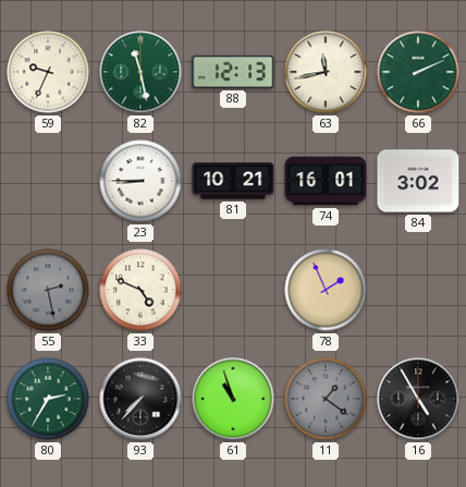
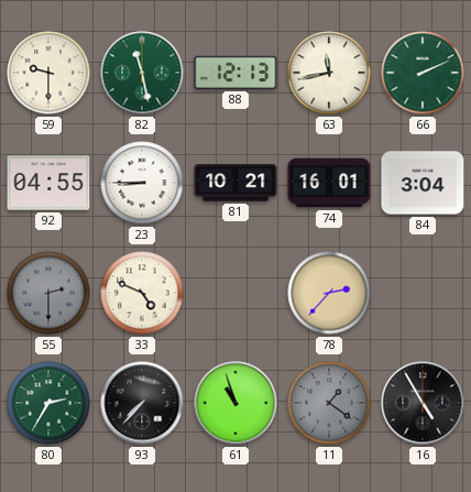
59: 9:34 -> 9:30
92: none -> 04:55
84: 3:02 -> 3:04
55: 2:28 -> 2:30
78: 1:56 -> 2:37
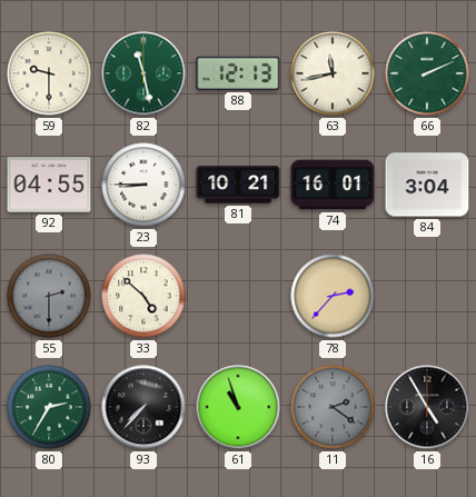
33: 4:49 -> 4:52
11: 1:21 -> 2:21
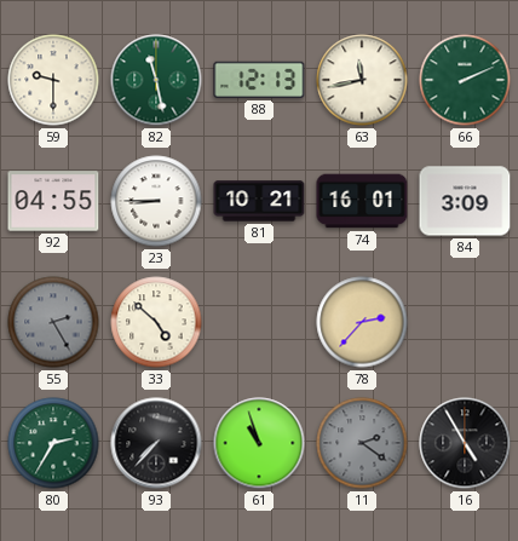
84: 3:04 -> 3:09
55: 2:30 -> 2:25
